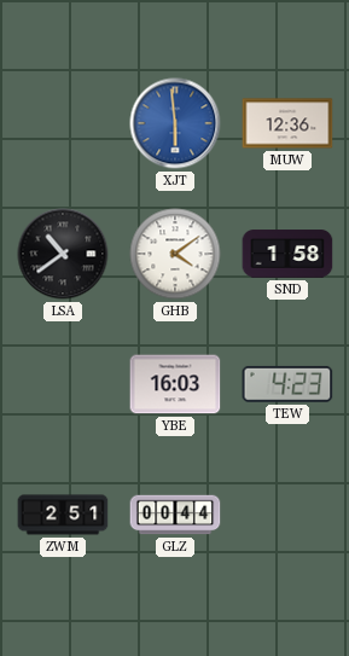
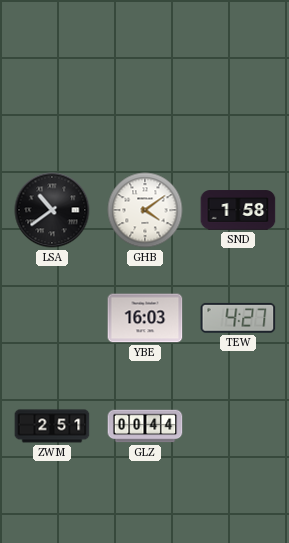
XJT: 5:59 -> none
MUW: 12:36 -> none
TEW: 4:23 -> 4:27
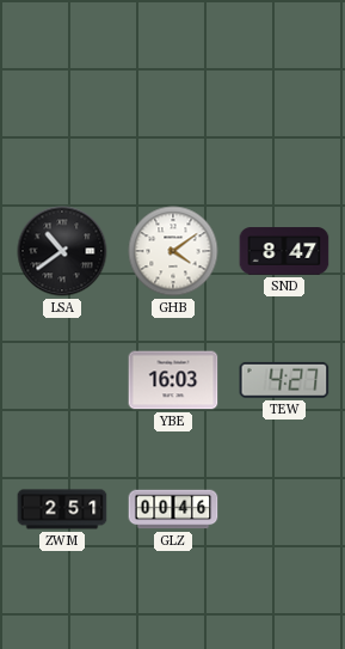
SND: 1:58 -> 8:47
GLZ: 00:44 -> 00:46
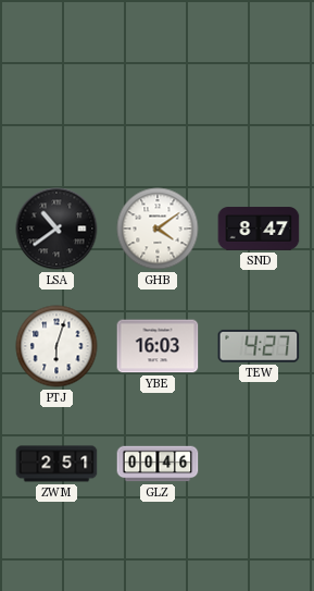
PTJ: none -> 6:03
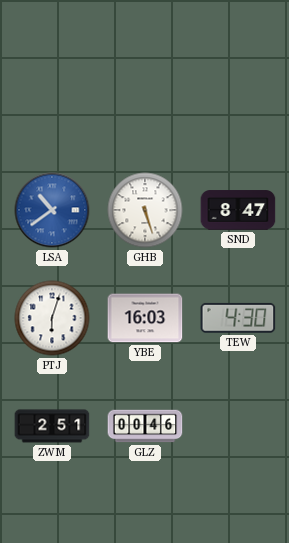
LSA dial: black -> blue
GHB: 4:09 -> 5:27
TEW: 4:27 -> 4:30
